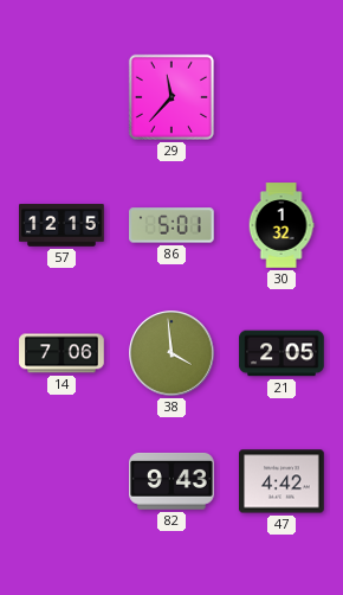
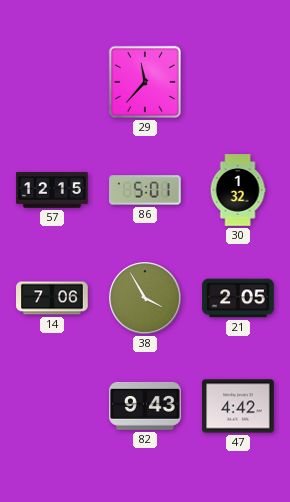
38: 3:59 -> 3:55
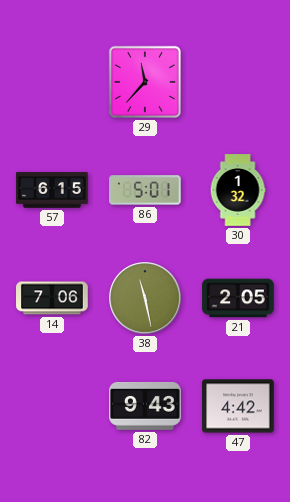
57: 12:15 -> 6:15
38: 3:55 -> 11:28
